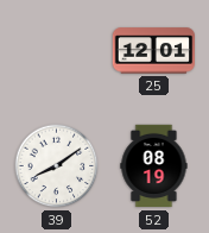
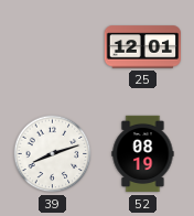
39: 8:09 -> 8:12
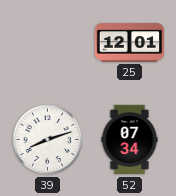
52: 08:19 -> 07:34
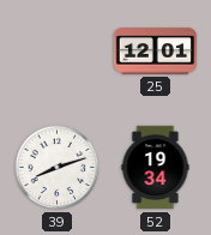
52: 07:34 -> 19:34
